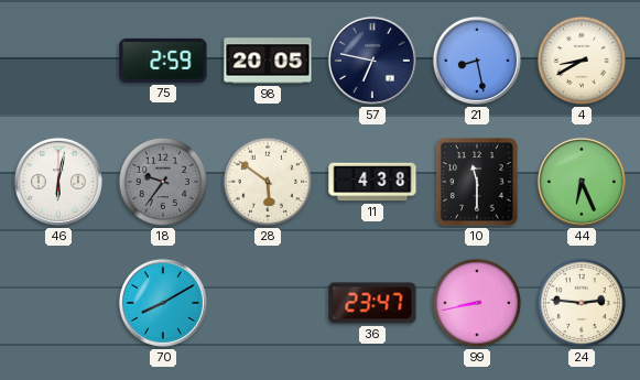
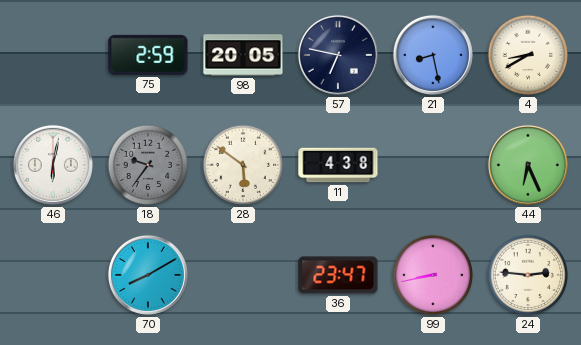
10: 11:30 -> none
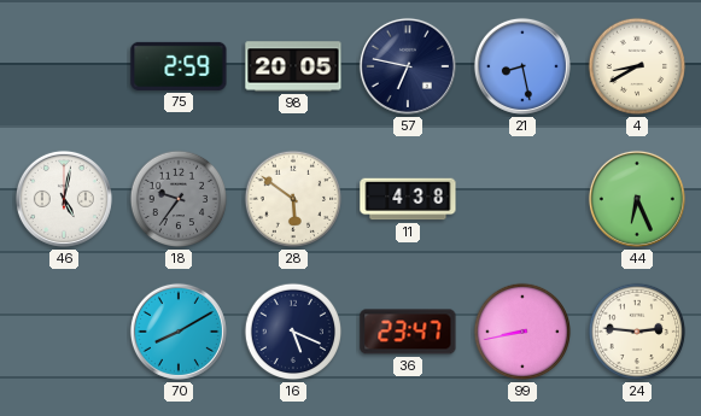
46: 6:02 -> 5:02
16: none -> 5:19
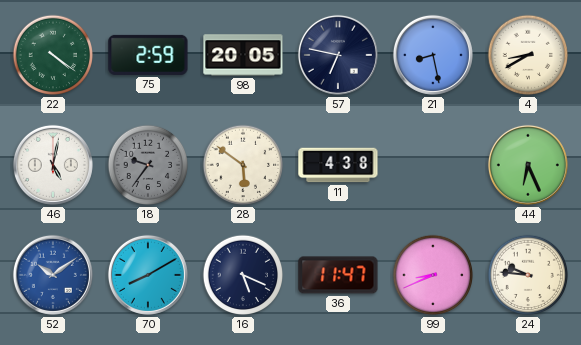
22: none -> 4:21
52: none -> 10:09
36: 23:47 -> 11:47
99: 8:43 -> 8:41
24: 2:46 -> 9:46
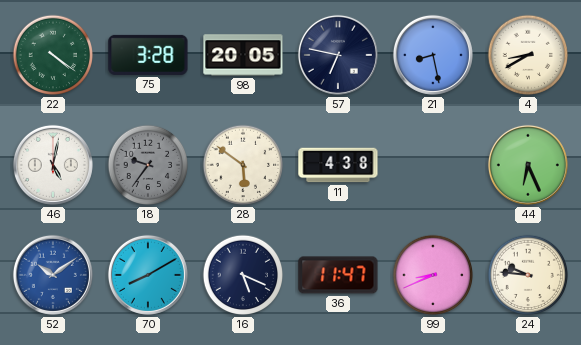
75: 2:59 -> 3:28
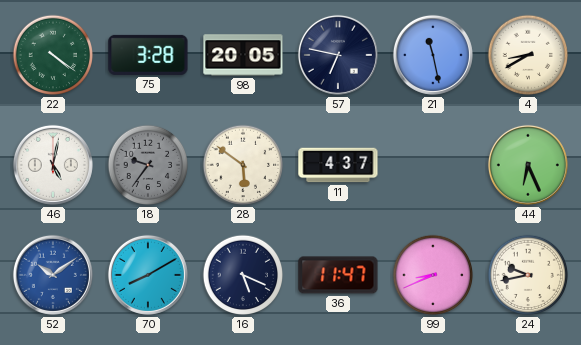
21: 8:28 -> 11:28
11: 4:38 -> 4:37
24: 9:46 -> 9:43
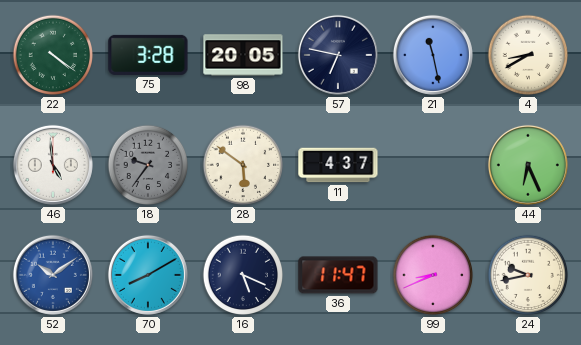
46: 5:02 -> 4:59
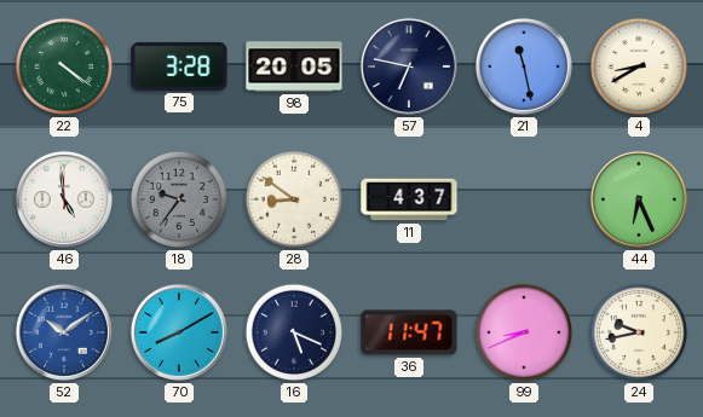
28: 5:51 -> 8:51
